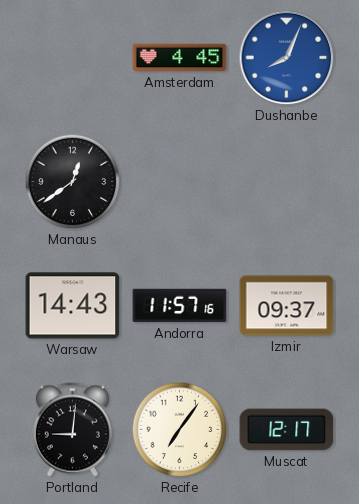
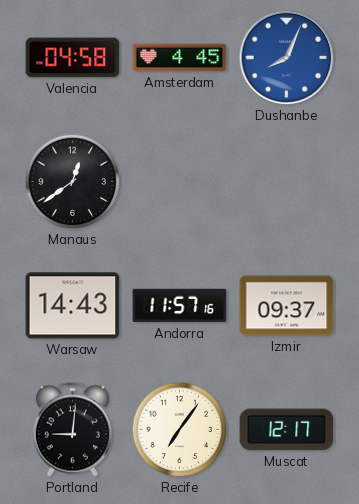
Valencia: none -> 04:58
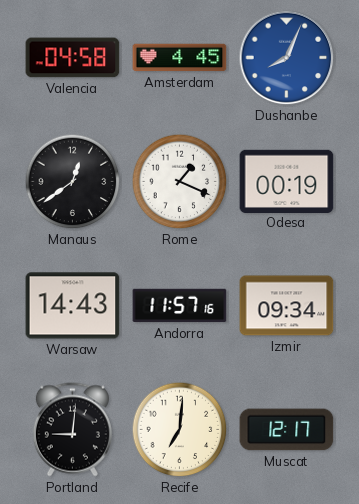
Rome: none -> 1:19
Odesa: none -> 00:19
Izmir: 09:37 -> 09:34
Recife: 7:06 -> 7:01
